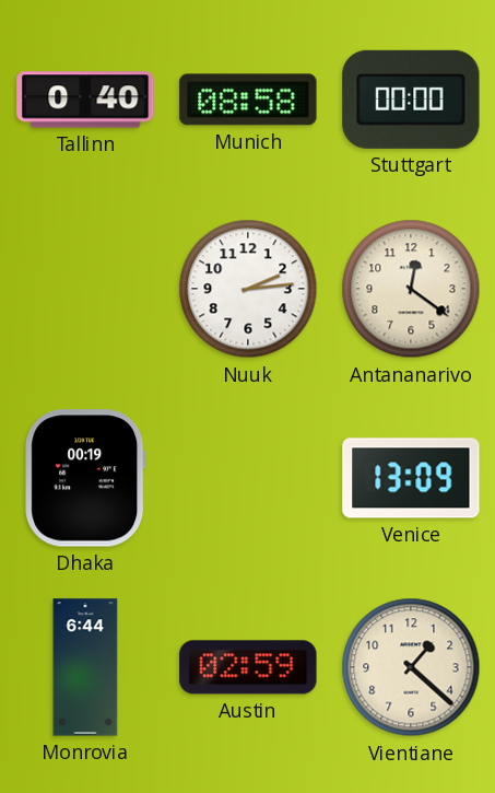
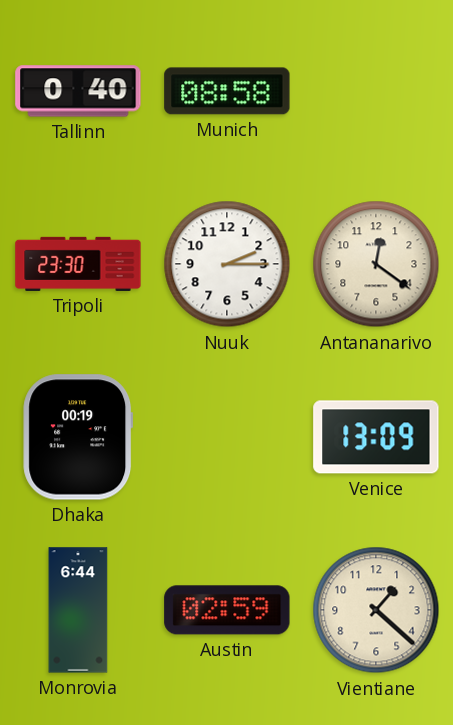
Stuttgart: 00:00 -> none
Tripoli: none -> 23:30
Nuuk: 2:14 -> 2:15
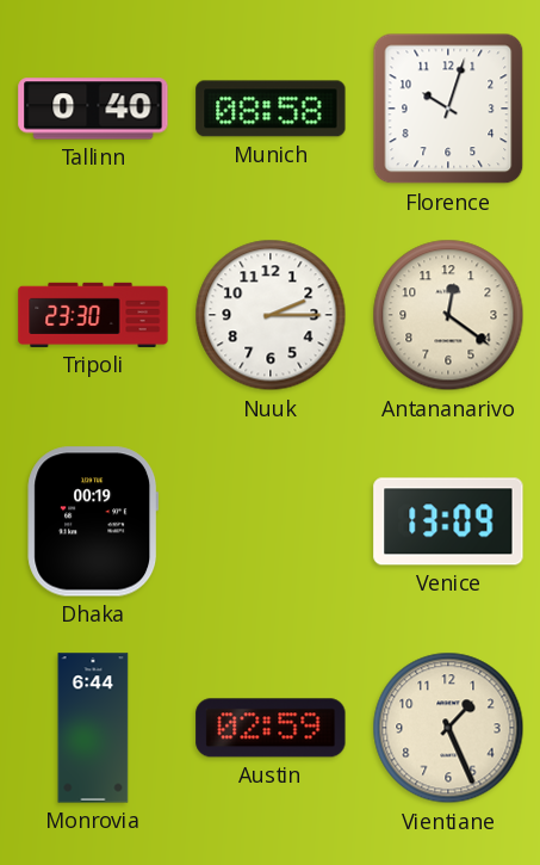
Florence: none -> 10:03
Vientiane: 1:22 -> 1:26
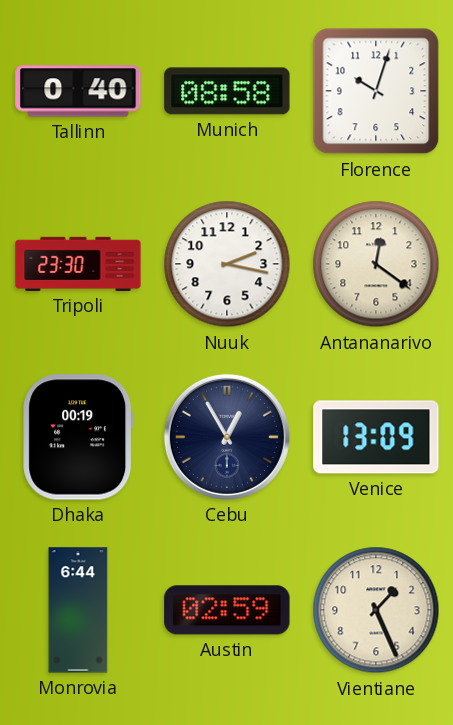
Nuuk: 2:15 -> 2:17
Cebu: none -> 12:55
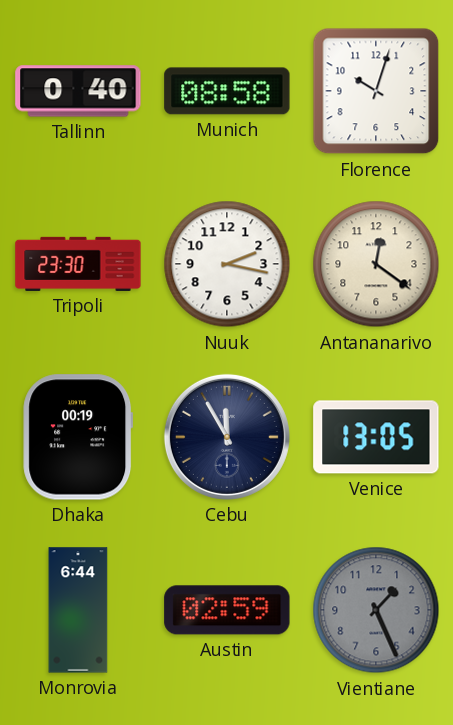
Cebu: 12:55 -> 11:55
Venice: 13:09 -> 13:05
Vientiane dial: cream -> grey
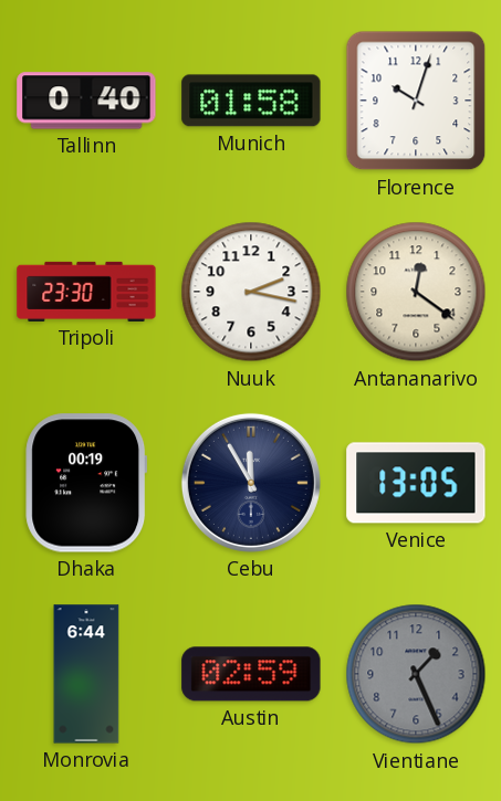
Munich: 08:58 -> 01:58
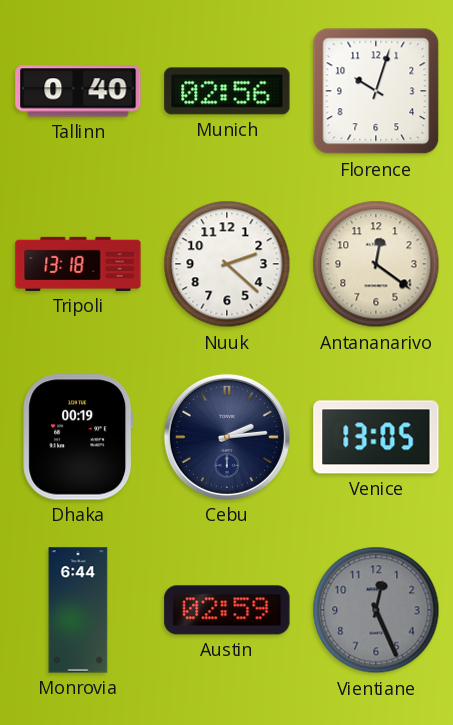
Munich: 01:58 -> 02:56
Tripoli: 23:30 -> 13:18
Nuuk: 2:17 -> 2:22
Cebu: 11:55 -> 2:14
Vientiane: 1:26 -> 12:26
